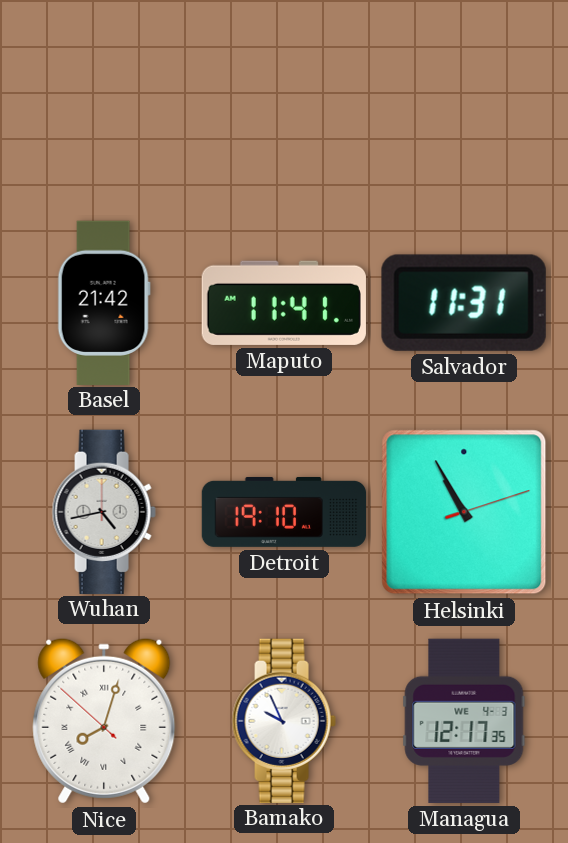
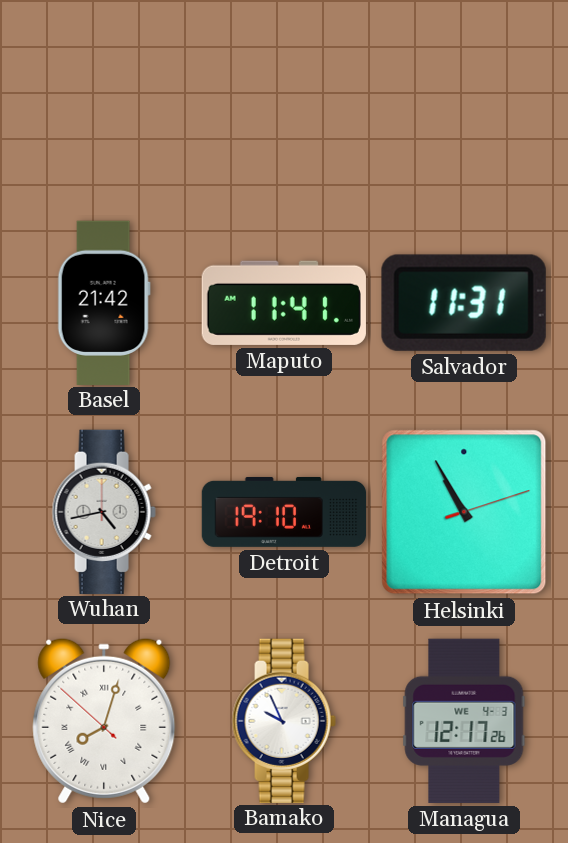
Managua: 12:17:35 -> 12:17:26
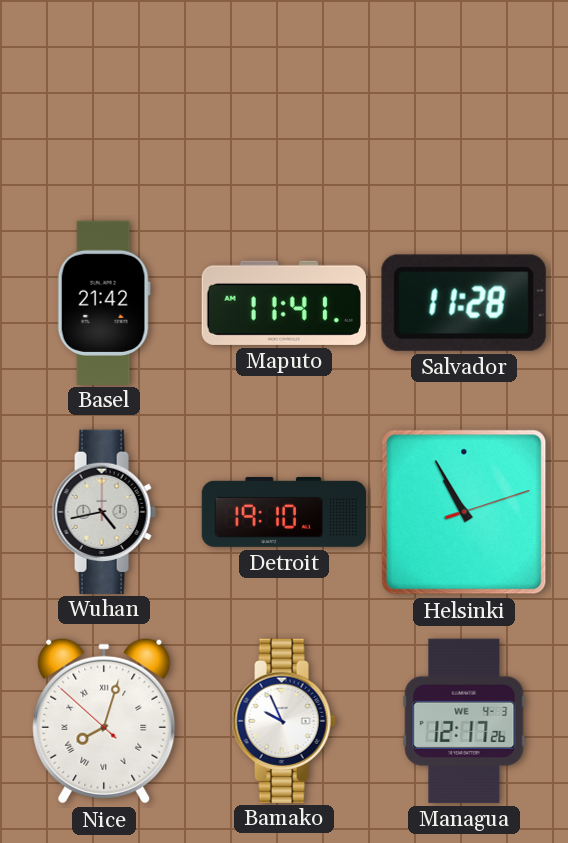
Salvador: 11:31 -> 11:28
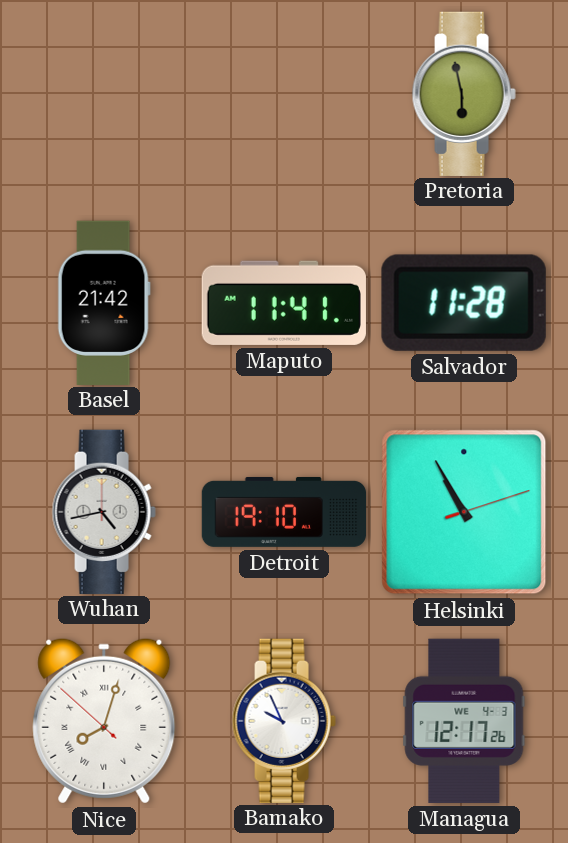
Pretoria: none -> 5:58
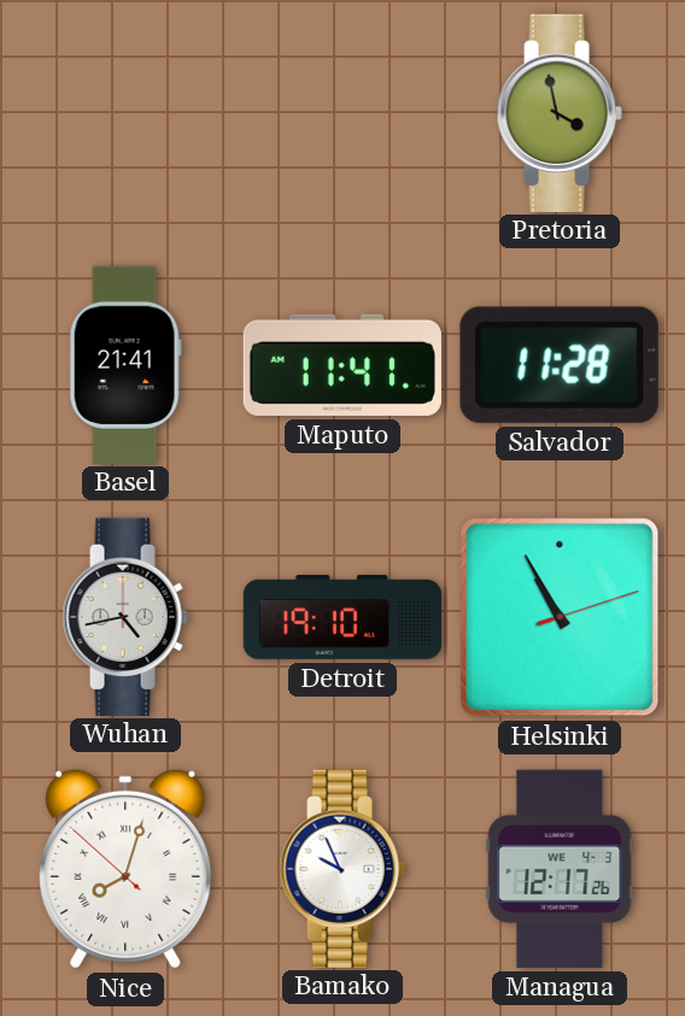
Pretoria: 5:58 -> 3:58
Basel: 21:42 -> 21:41
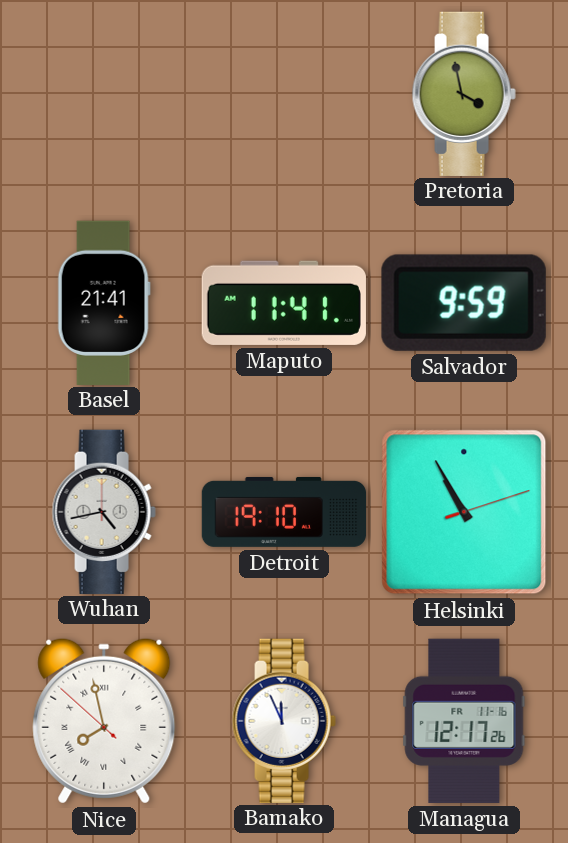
Salvador: 11:28 -> 9:59
Nice: 8:02 -> 7:57
Bamako: 9:56 -> 11:56
Managua date: WE 4-3 -> FR 11-16
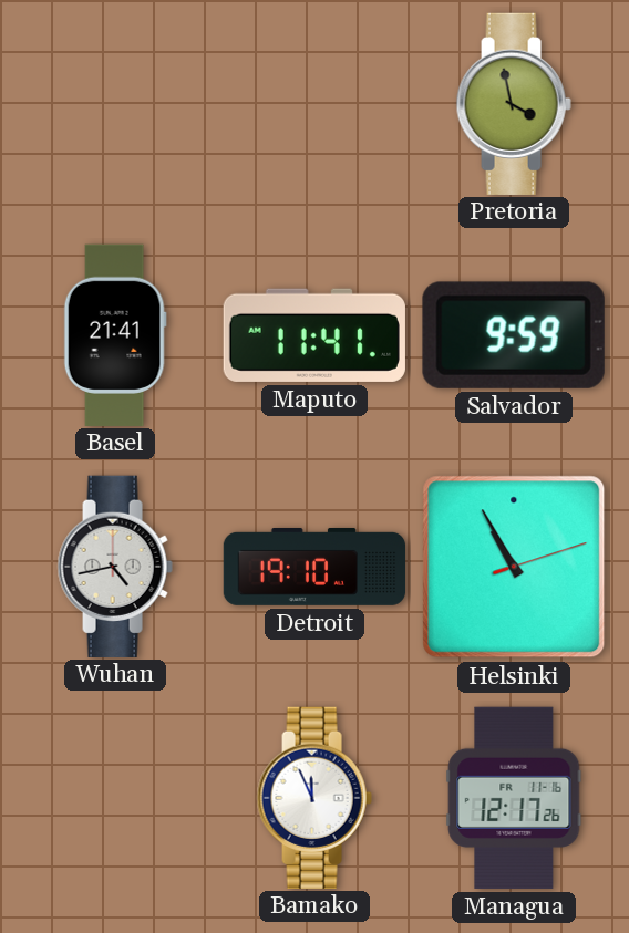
Nice: 7:57 -> none
